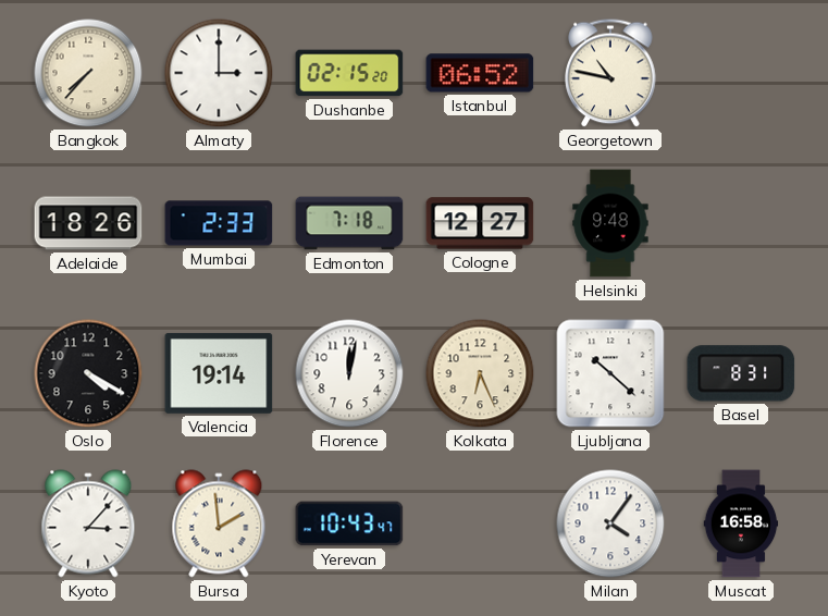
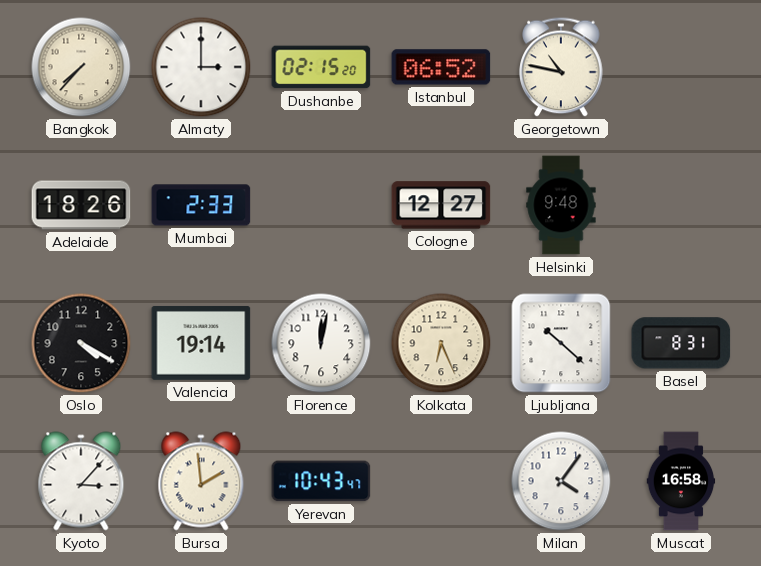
Edmonton: 7:18 -> none
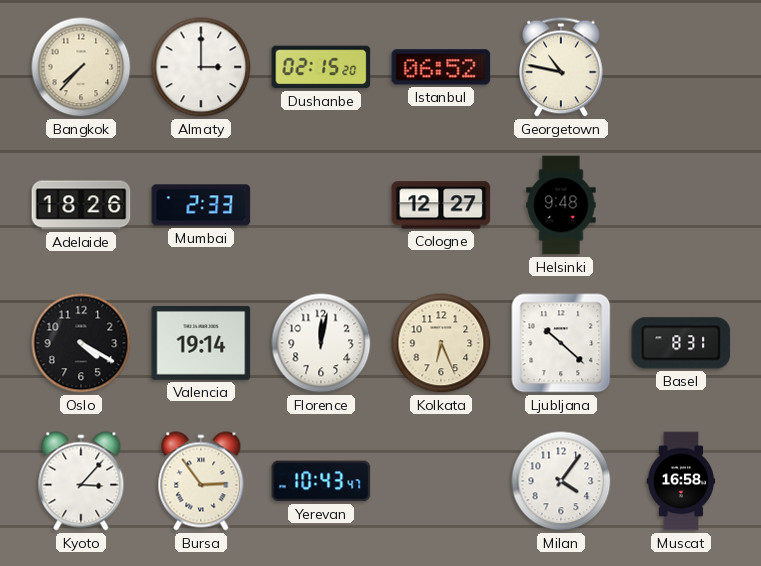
Bursa: 1:59 -> 2:54
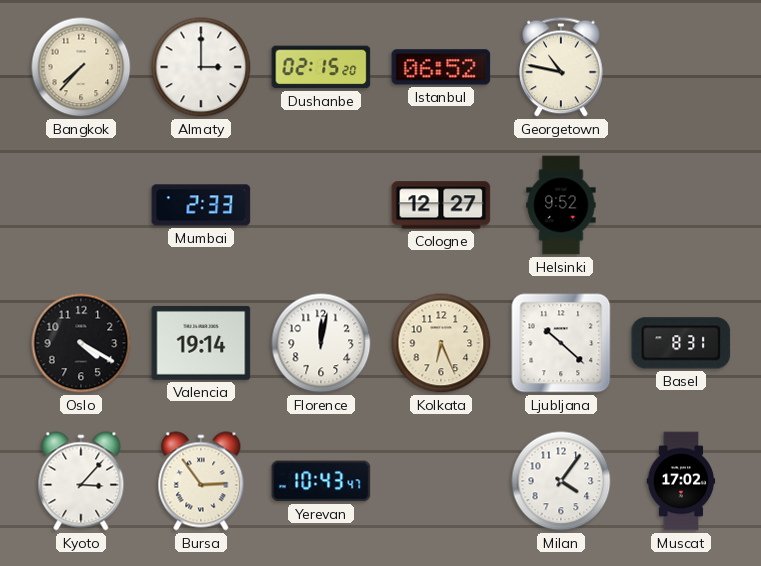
Adelaide: 18:26 -> none
Helsinki: 9:48 -> 9:52
Muscat: 16:58 -> 17:02
